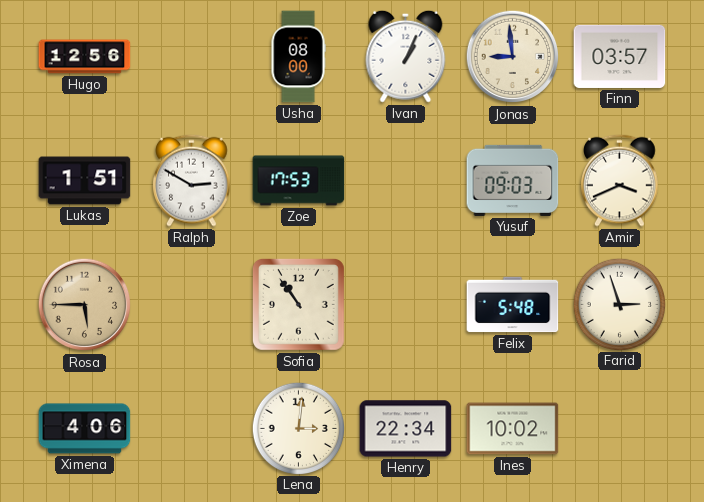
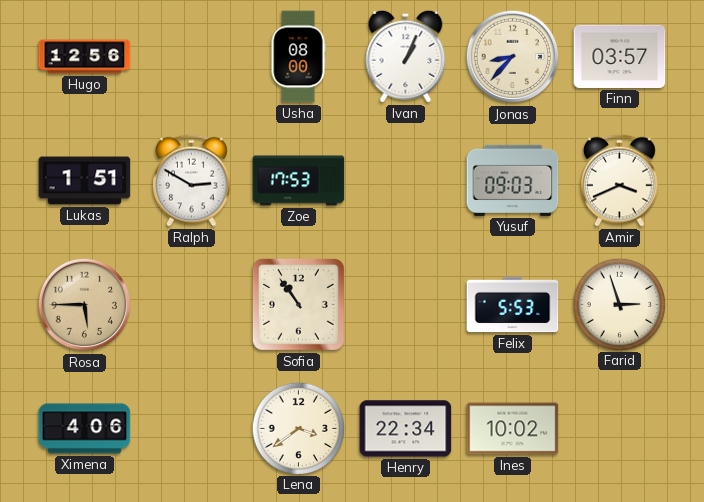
Jonas: 8:59 -> 8:37
Felix: 5:48 -> 5:53
Lena: 3:01 -> 3:39
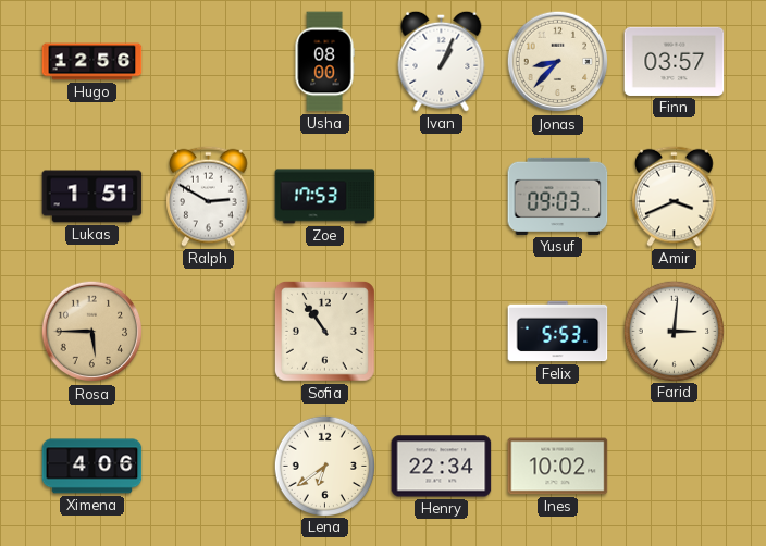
Farid: 2:57 -> 3:01
Lena: 3:39 -> 6:39
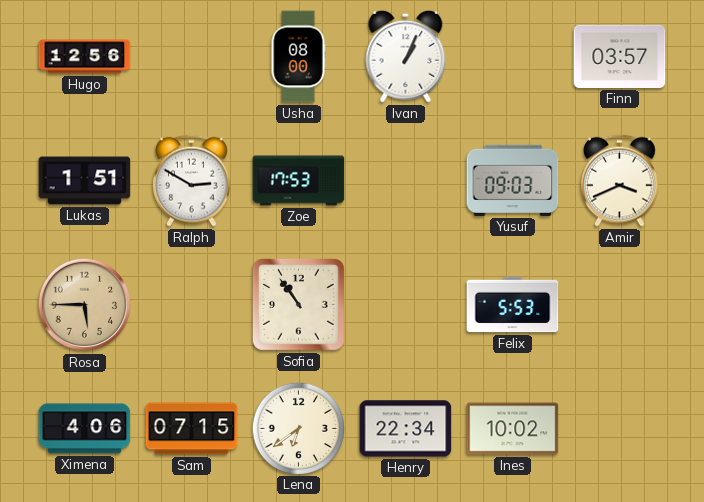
Jonas: 8:37 -> none
Farid: 3:01 -> none
Sam: none -> 07:15
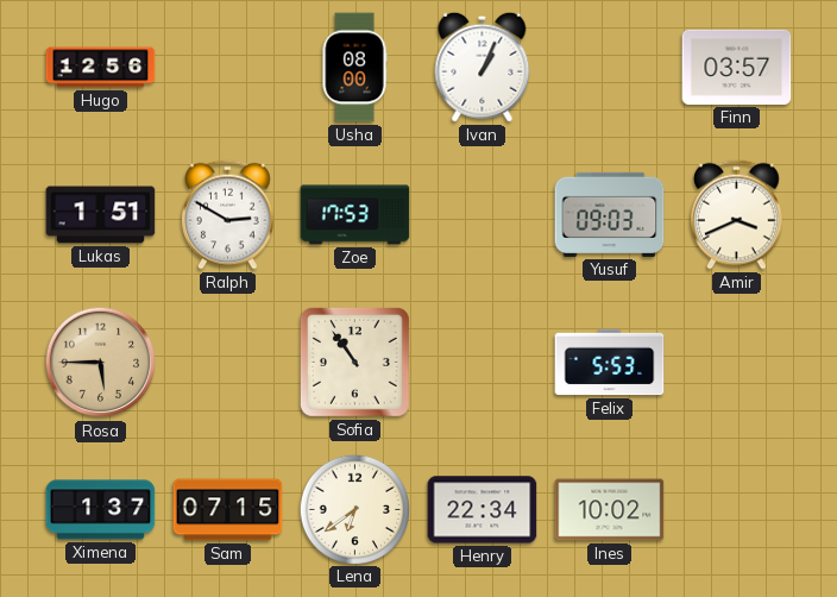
Ximena: 4:06 -> 1:37
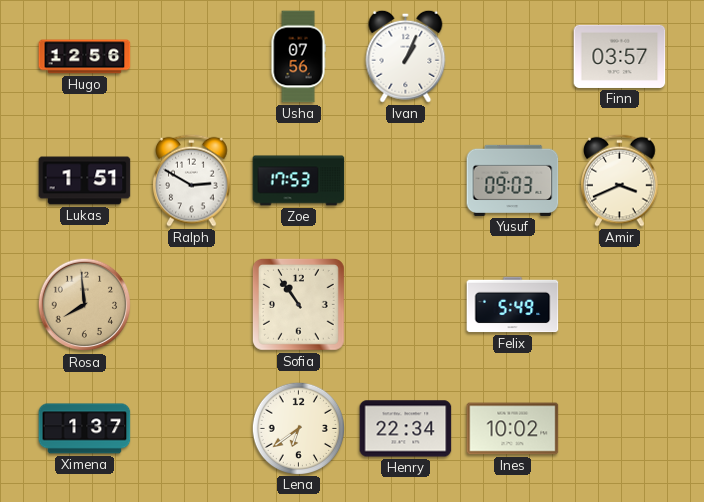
Usha: 08:00 -> 07:56
Rosa: 5:45 -> 7:59
Felix: 5:53 -> 5:49
Sam: 07:15 -> none
